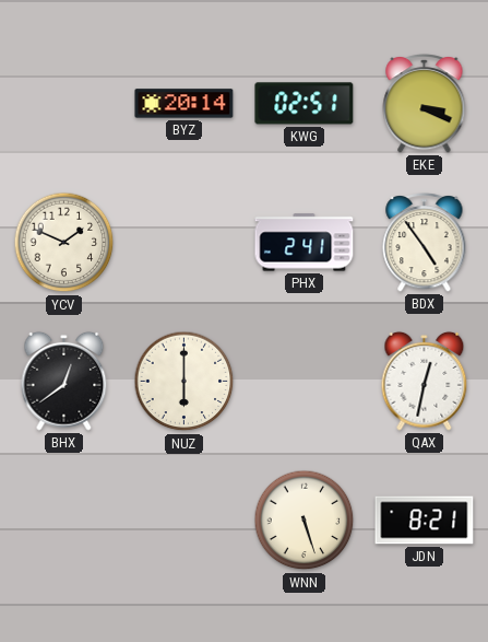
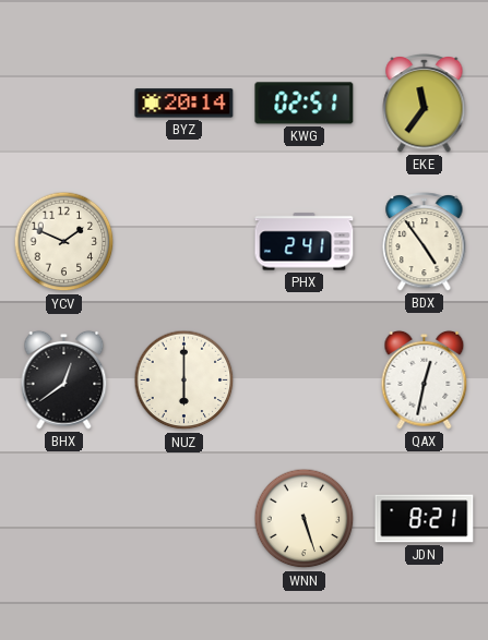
EKE: 3:19 -> 11:36
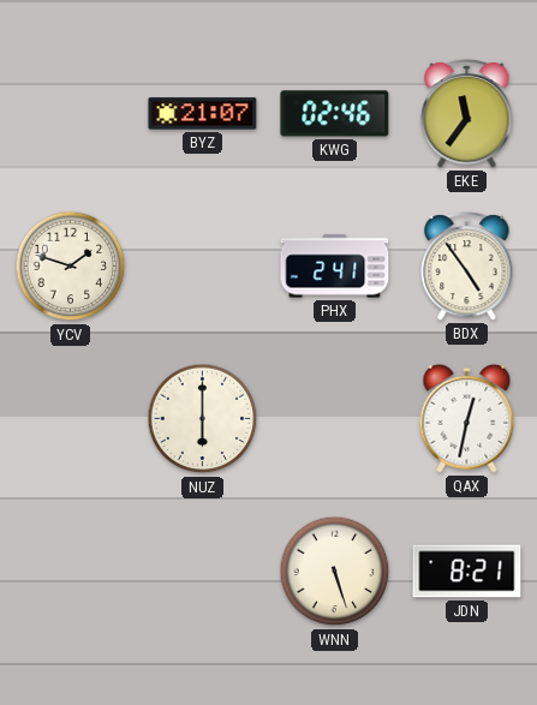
BYZ: 20:14 -> 21:07
KWG: 02:51 -> 02:46
YCV: 1:49 -> 1:48
BHX: 12:39 -> none
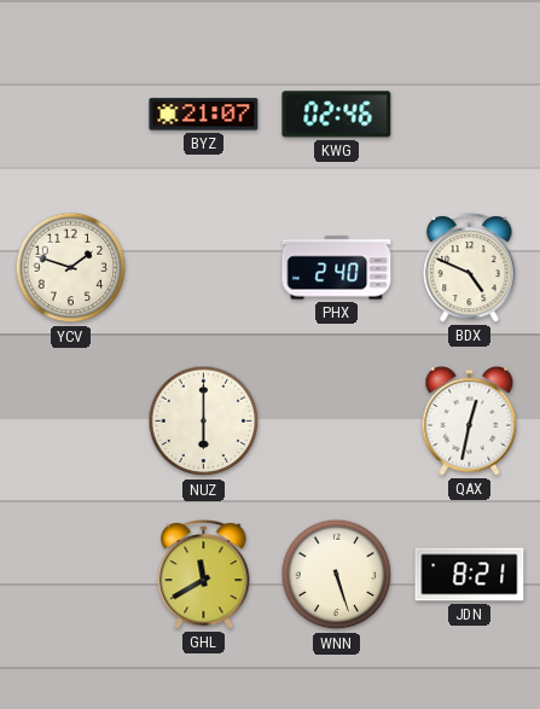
EKE: 11:36 -> none
PHX: 2:41 -> 2:40
BDX: 4:54 -> 4:49
GHL: none -> 11:40
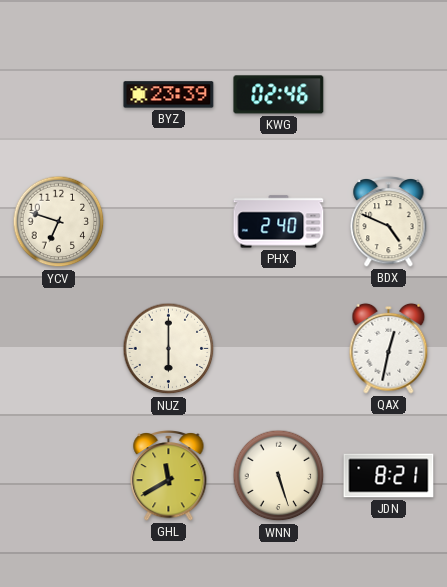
BYZ: 21:07 -> 23:39
YCV: 1:48 -> 6:48
